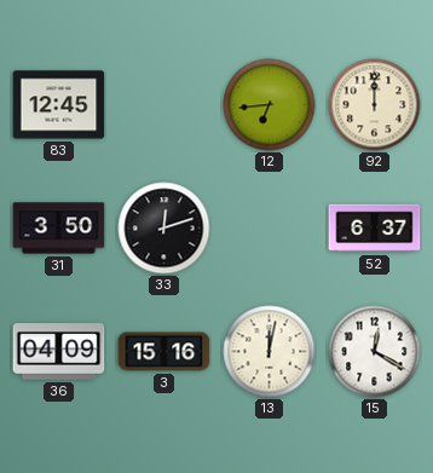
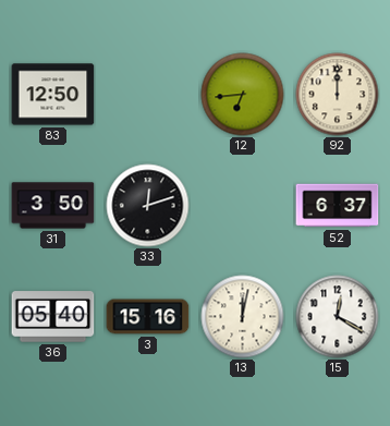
83: 12:45 -> 12:50
36: 04:09 -> 05:40
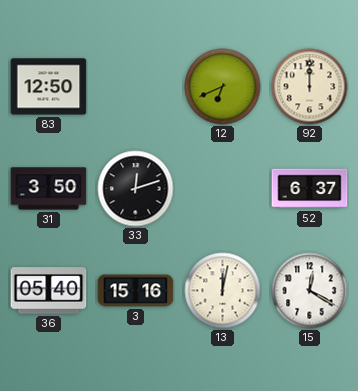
12: 6:44 -> 6:41
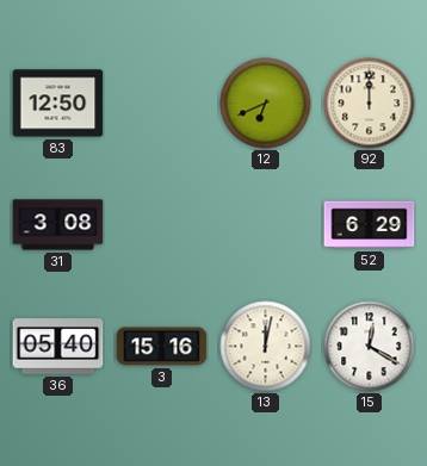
31: 3:50 -> 3:08
33: 12:12 -> none
52: 6:37 -> 6:29
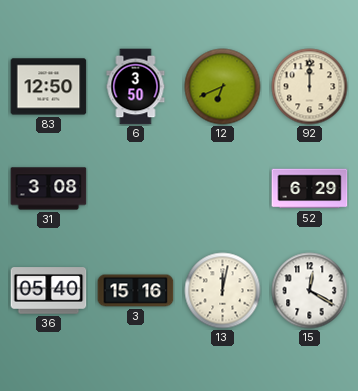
6: none -> 3:50
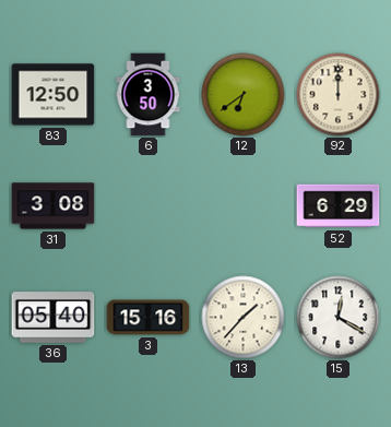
12: 6:41 -> 6:39
13: 12:02 -> 1:37
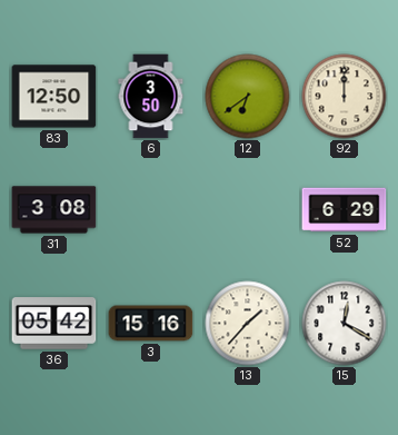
36: 05:40 -> 05:42
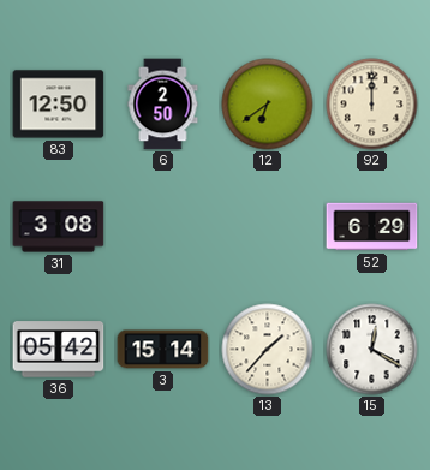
6: 3:50 -> 2:50
3: 15:16 -> 15:14
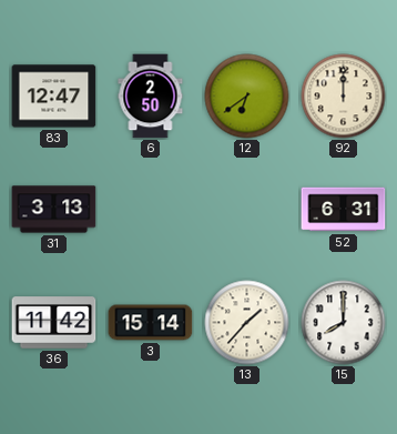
83: 12:50 -> 12:47
31: 3:08 -> 3:13
52: 6:29 -> 6:31
36: 05:42 -> 11:42
15: 12:20 -> 8:00
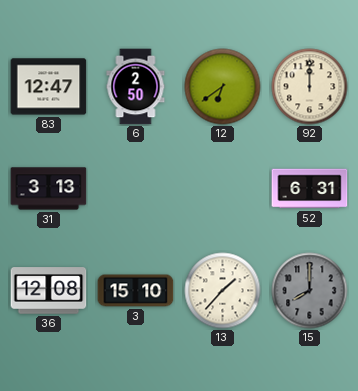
36: 11:42 -> 12:08
3: 15:14 -> 15:10
15 dial: white -> grey
